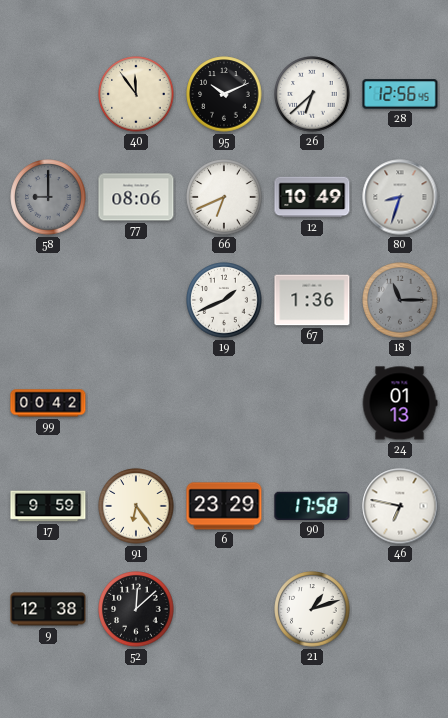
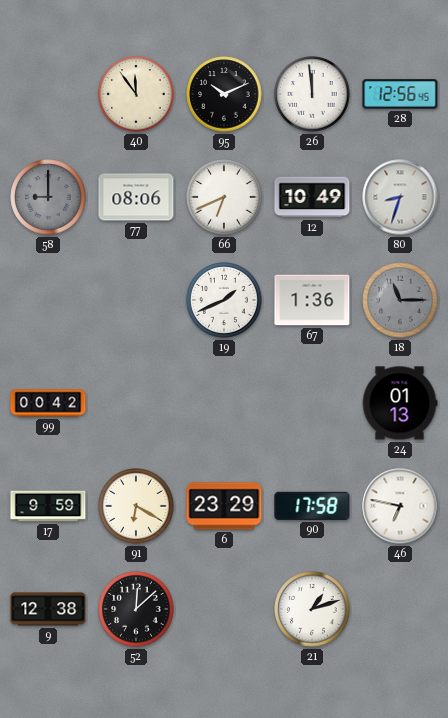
26: 6:38 -> 11:59
91: 6:24 -> 6:20
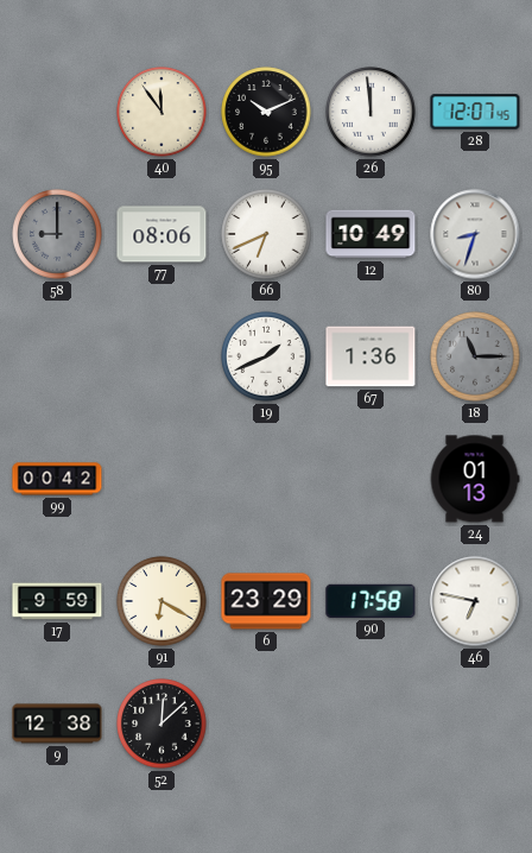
28: 12:56 -> 12:07
21: 1:12 -> none
